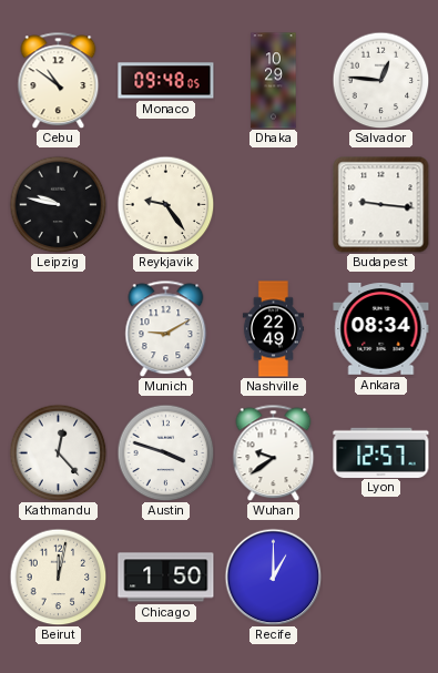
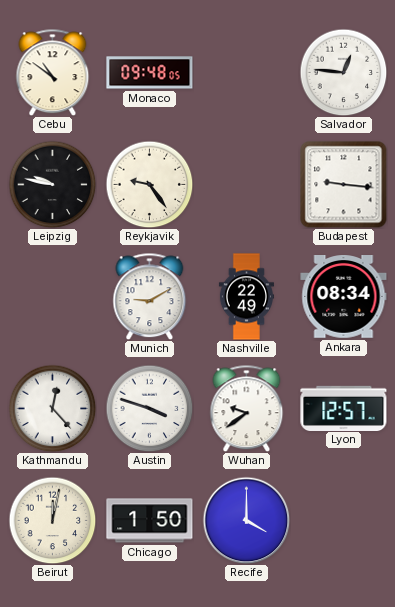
Dhaka: 10:29 -> none
Recife: 1:00 -> 4:00
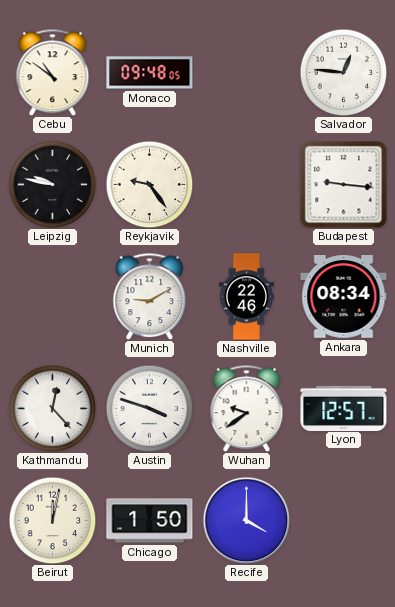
Nashville: 22:49 -> 22:46
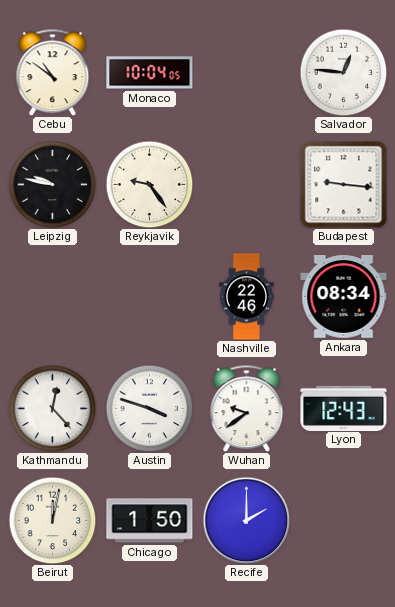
Monaco: 09:48 -> 10:04
Munich: 9:10 -> none
Lyon: 12:57 -> 12:43
Recife: 4:00 -> 2:00
